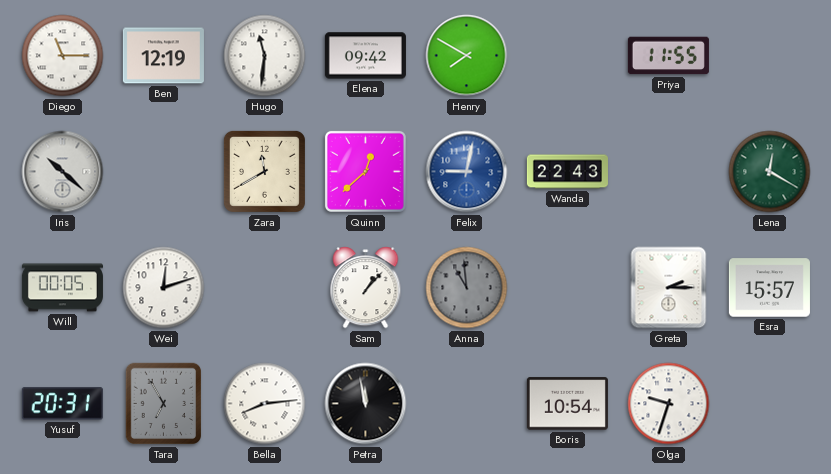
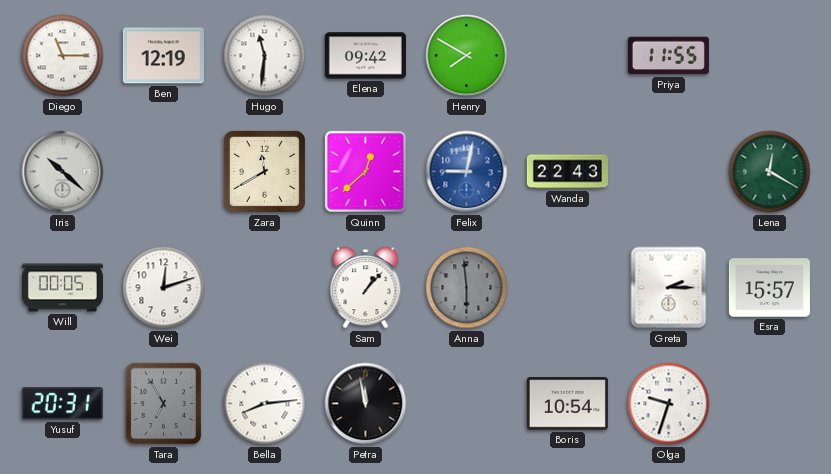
Anna: 10:59 -> 5:59
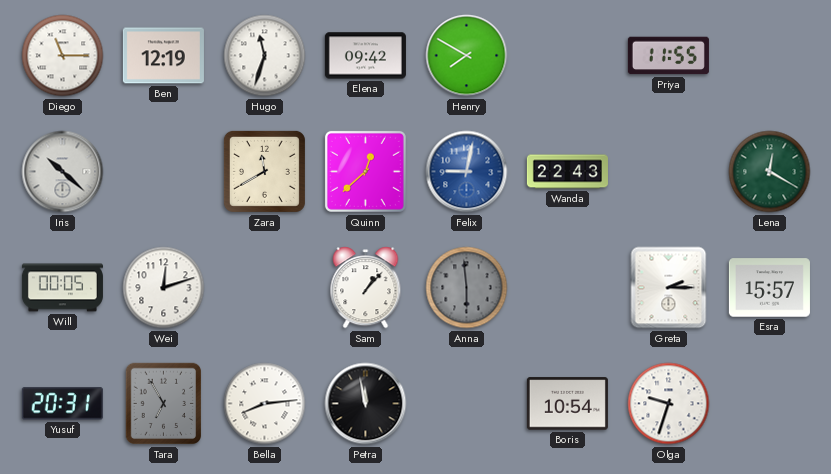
Hugo: 11:31 -> 11:33
